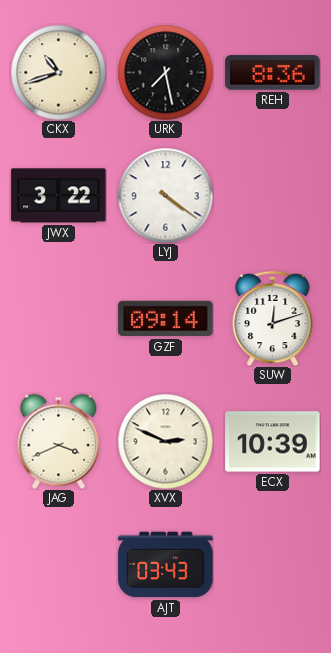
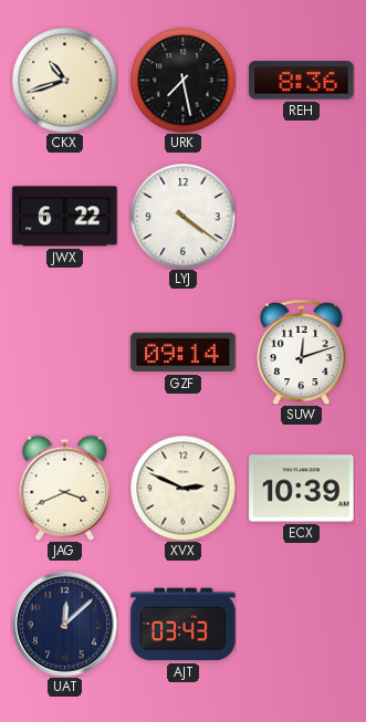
JWX: 3:22 -> 6:22
UAT: none -> 12:08
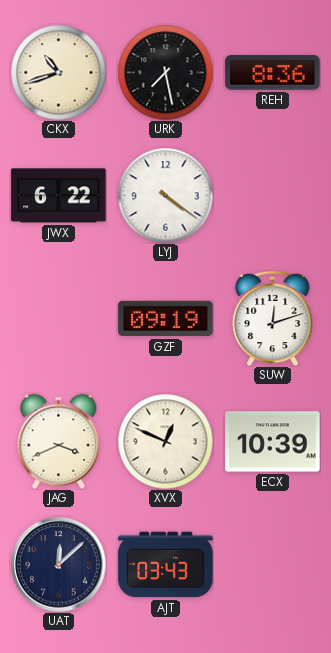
GZF: 09:14 -> 09:19
XVX: 2:49 -> 12:49
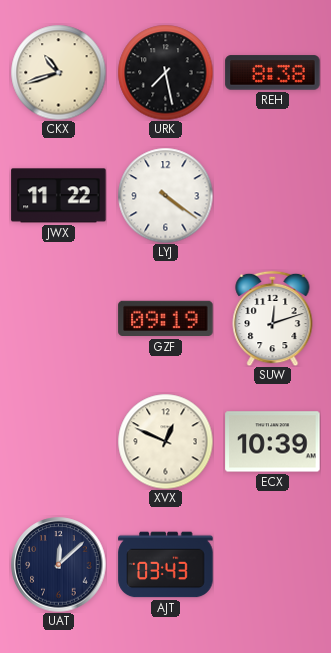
REH: 8:36 -> 8:38
JWX: 6:22 -> 11:22
JAG: 3:41 -> none
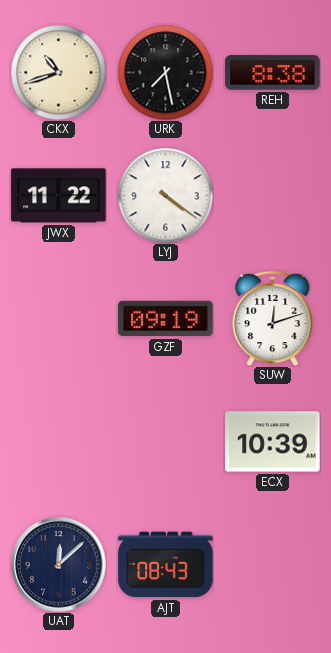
XVX: 12:49 -> none
AJT: 03:43 -> 08:43
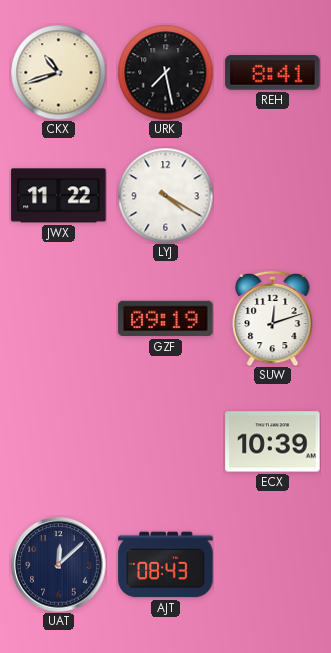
REH: 8:38 -> 8:41
LYJ: 4:21 -> 4:20
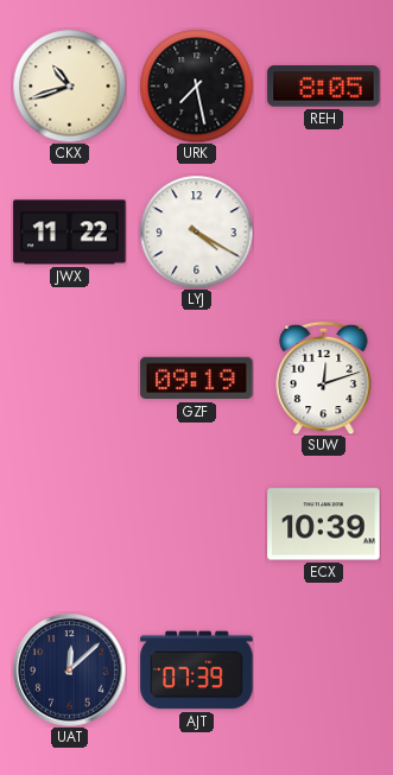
REH: 8:41 -> 8:05
AJT: 08:43 -> 07:39
